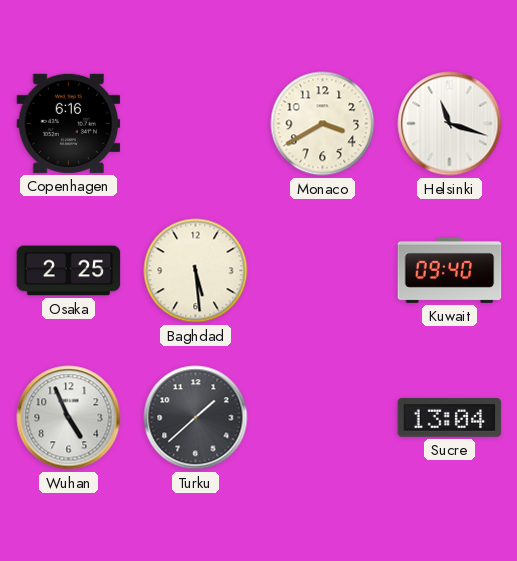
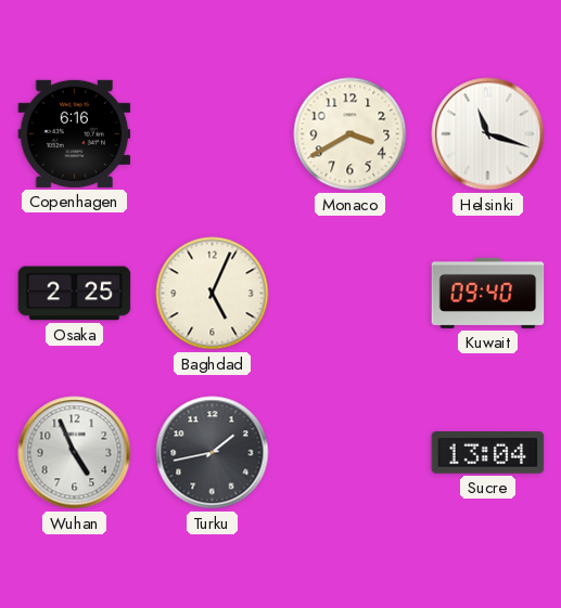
Baghdad: 5:29 -> 5:04
Turku: 1:38 -> 1:43
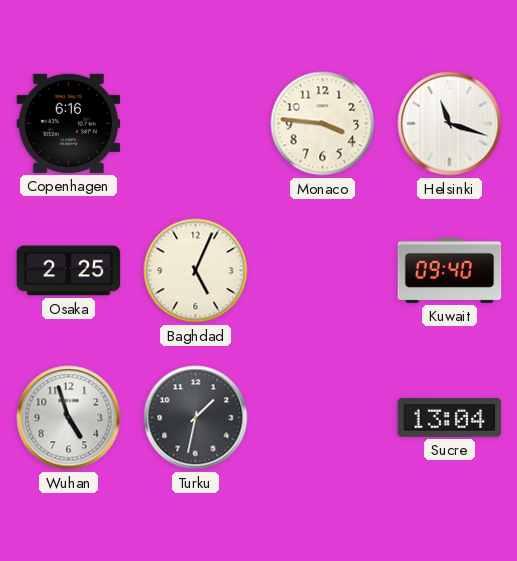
Monaco: 3:40 -> 3:46
Wuhan: 4:56 -> 4:57
Turku: 1:43 -> 1:32
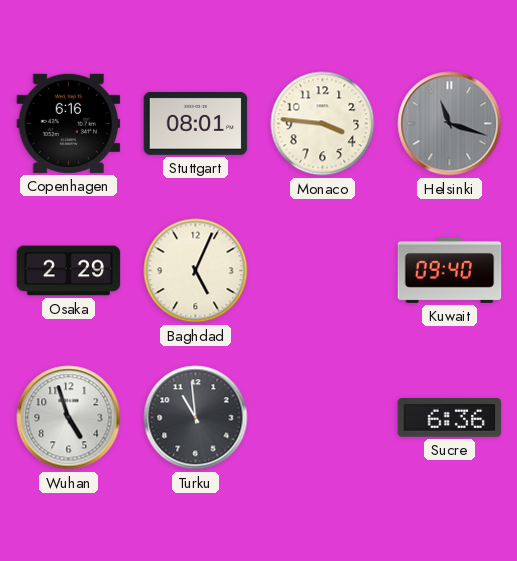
Stuttgart: none -> 08:01
Helsinki dial: white -> grey
Osaka: 2:25 -> 2:29
Turku: 1:32 -> 10:59
Sucre: 13:04 -> 6:36
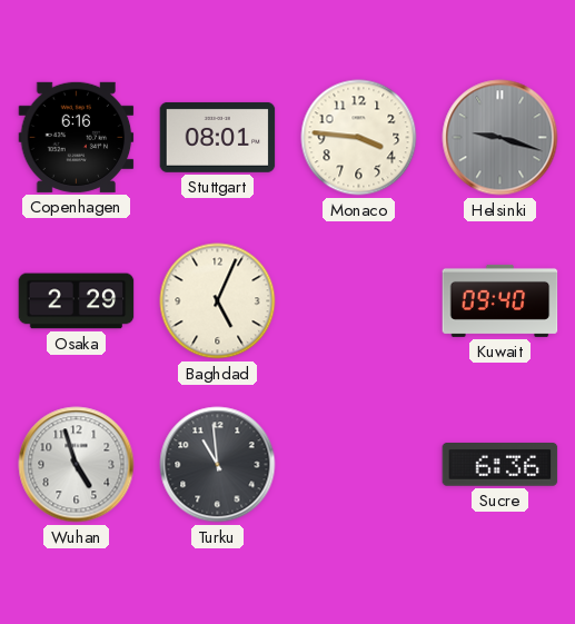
Helsinki: 11:18 -> 9:18
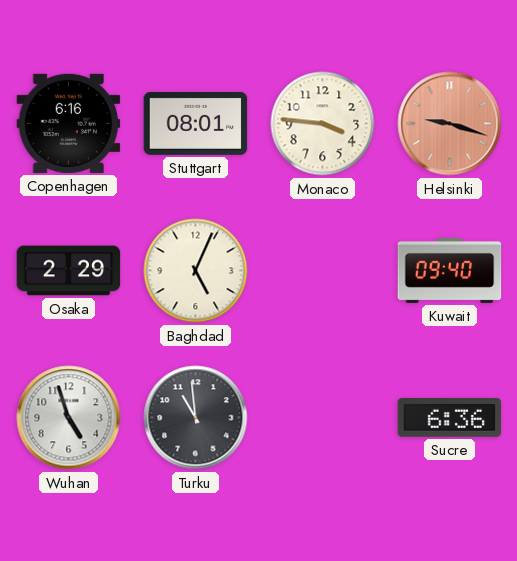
Helsinki dial: grey -> salmon
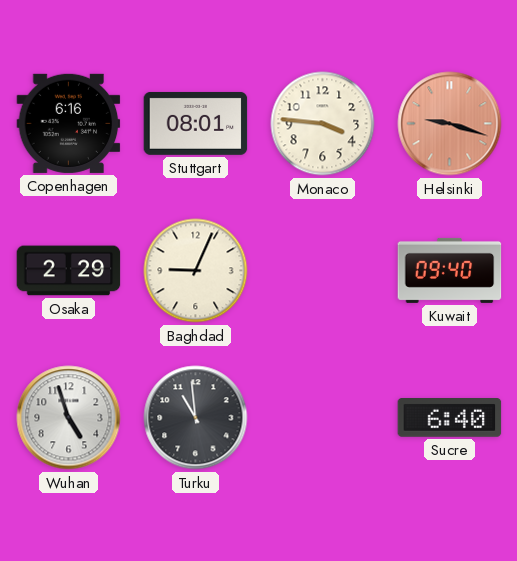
Baghdad: 5:04 -> 9:04
Sucre: 6:36 -> 6:40
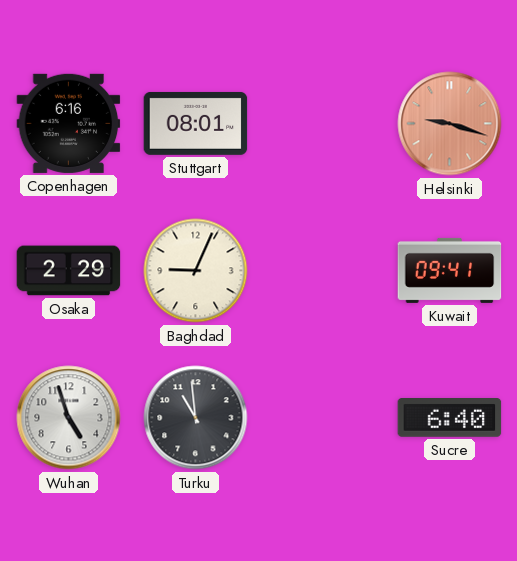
Monaco: 3:46 -> none
Kuwait: 09:40 -> 09:41
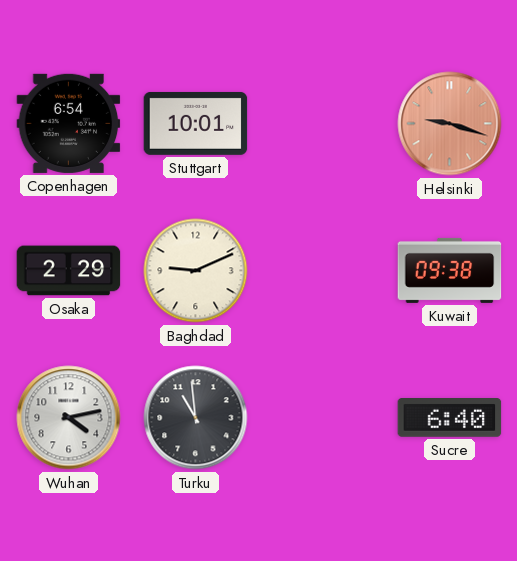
Copenhagen: 6:16 -> 6:54
Stuttgart: 08:01 -> 10:01
Baghdad: 9:04 -> 9:11
Kuwait: 09:41 -> 09:38
Wuhan: 4:57 -> 4:13
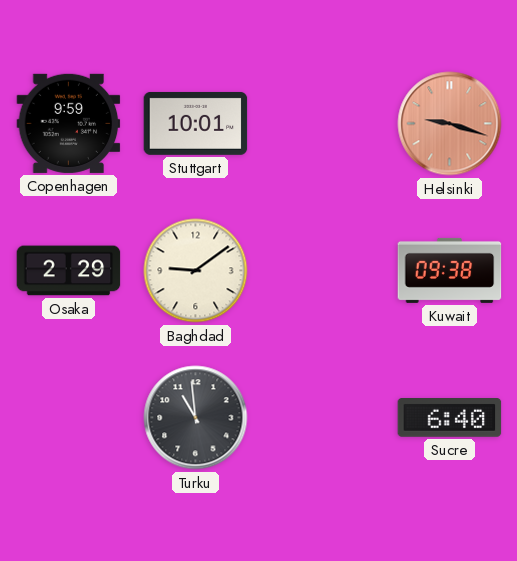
Copenhagen: 6:54 -> 9:59
Baghdad: 9:11 -> 9:09
Wuhan: 4:13 -> none
